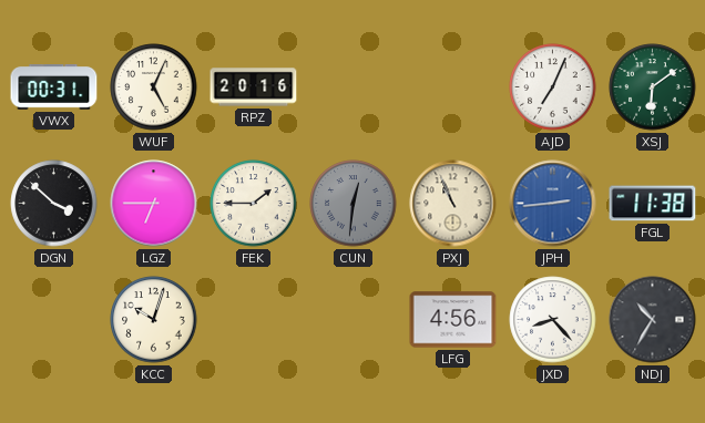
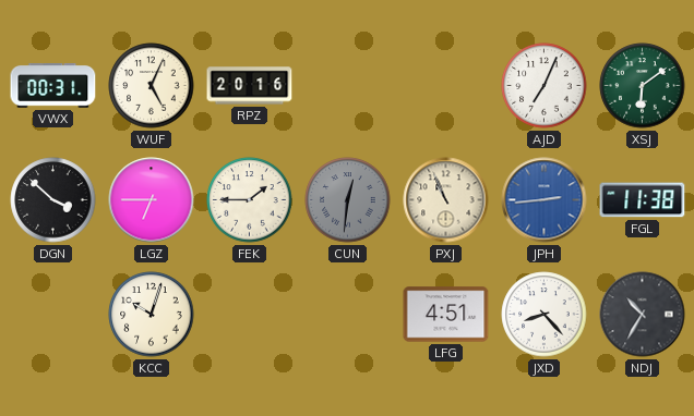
LFG: 4:56 -> 4:51
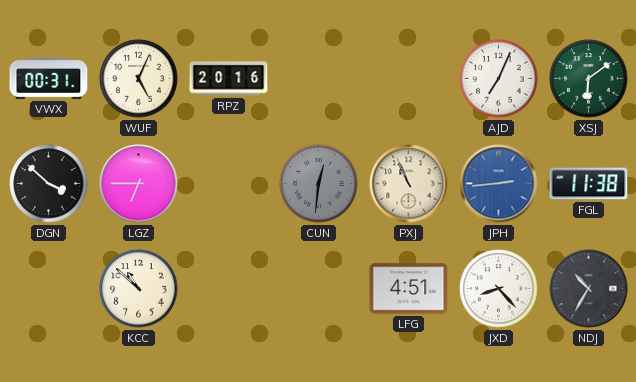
FEK: 1:45 -> none
KCC: 10:03 -> 10:52
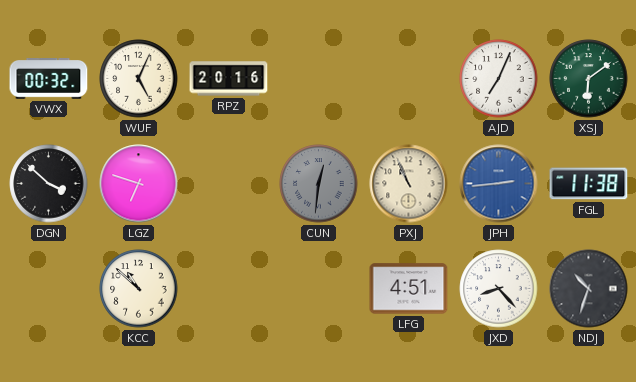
VWX: 00:31 -> 00:32
LGZ: 6:45 -> 6:48
NDJ: 10:35 -> 10:33
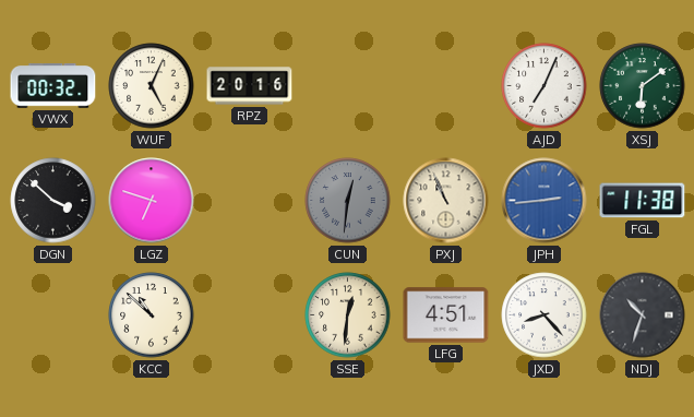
SSE: none -> 12:31
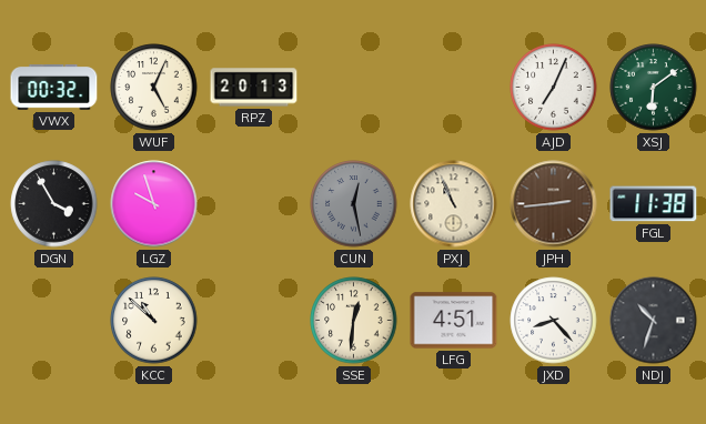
RPZ: 20:16 -> 20:13
DGN: 3:52 -> 3:55
LGZ: 6:48 -> 9:57
CUN: 12:31 -> 12:28
JPH dial: blue -> brown
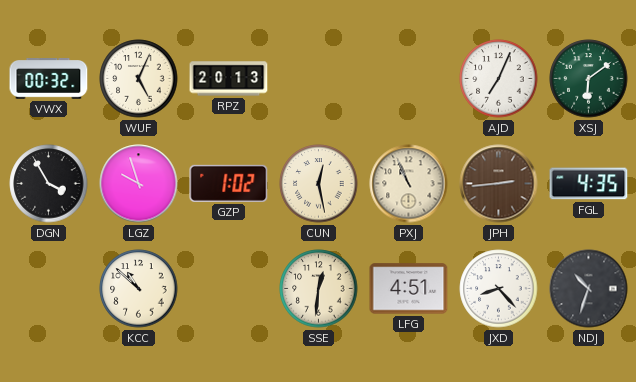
GZP: none -> 1:02
CUN dial: grey -> cream
FGL: 11:38 -> 4:35
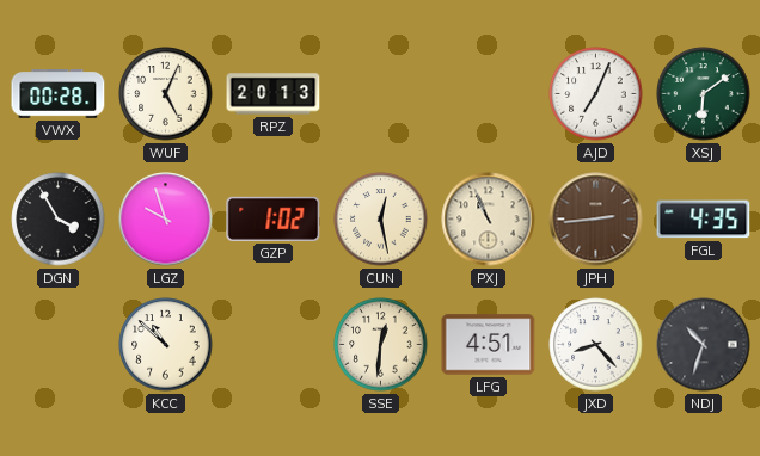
VWX: 00:32 -> 00:28
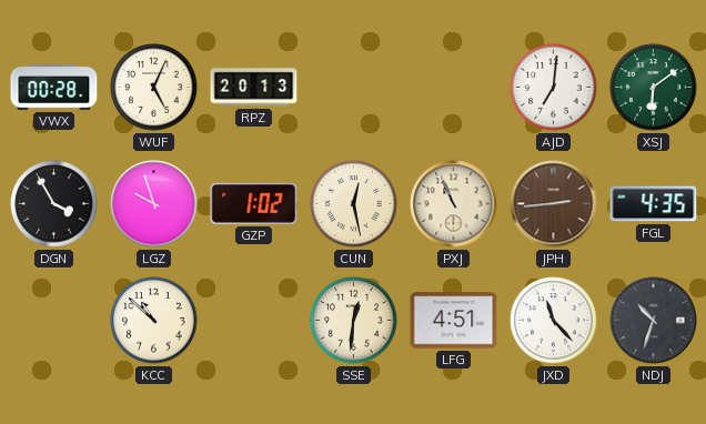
AJD: 7:04 -> 7:01
JXD: 8:23 -> 11:23
